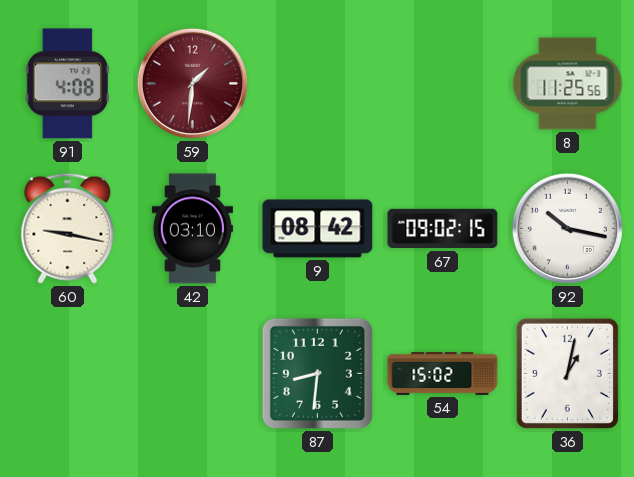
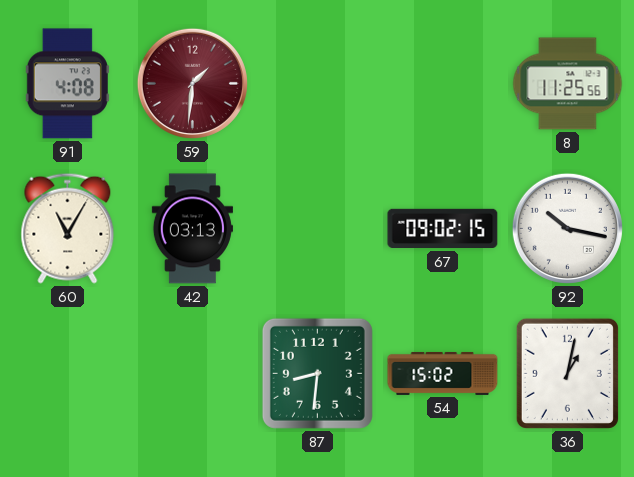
60: 9:17 -> 11:05
42: 03:10 -> 03:13
9: 08:42 -> none
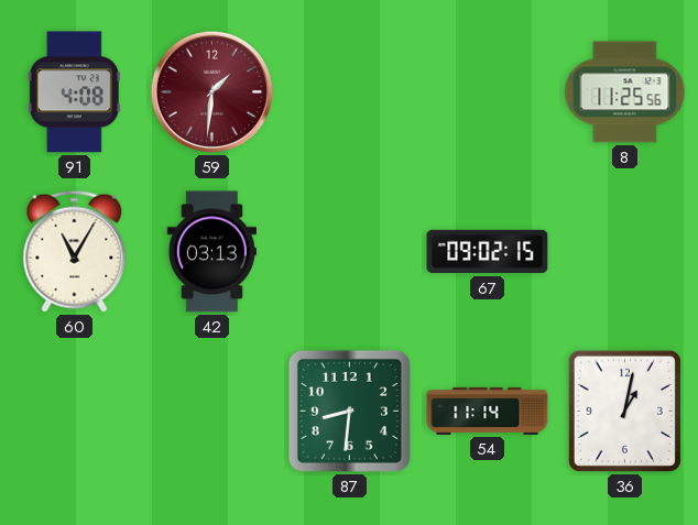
92: 10:17 -> none
54: 15:02 -> 11:14
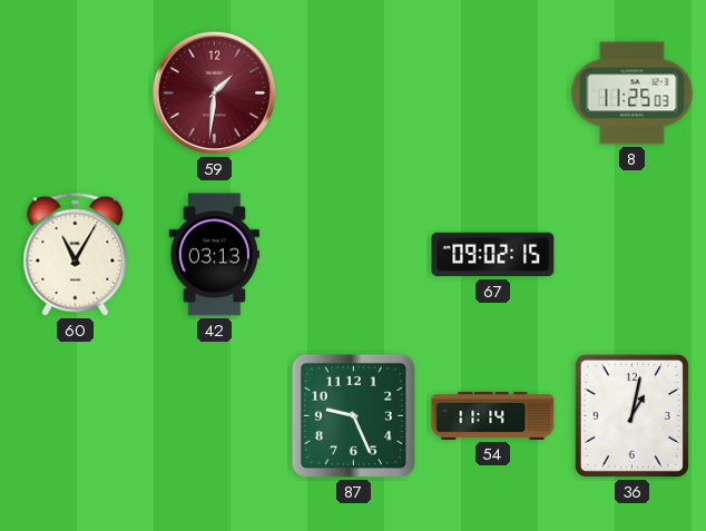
91: 4:08 -> none
8: 11:25:56 -> 11:25:03
87: 8:31 -> 9:26
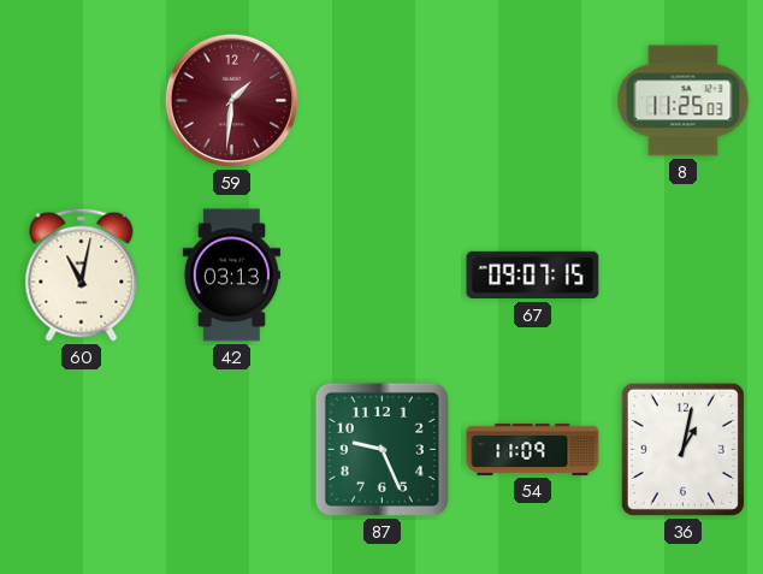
60: 11:05 -> 11:02
67: 09:02 -> 09:07
54: 11:14 -> 11:09
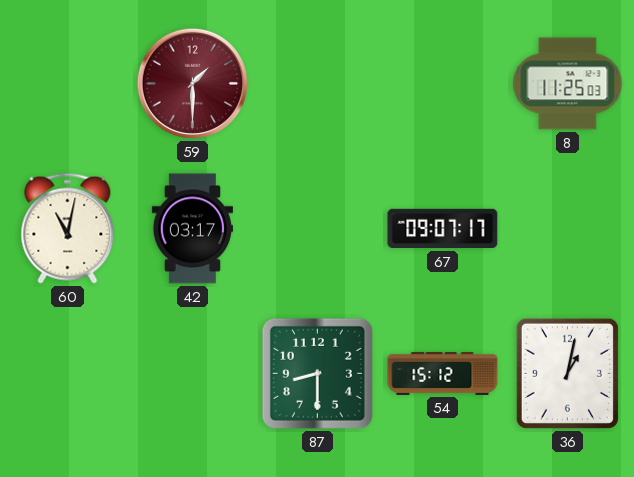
59: 1:31 -> 1:30
42: 03:13 -> 03:17
67: 09:07:15 -> 09:07:17
87: 9:26 -> 8:30
54: 11:09 -> 15:12
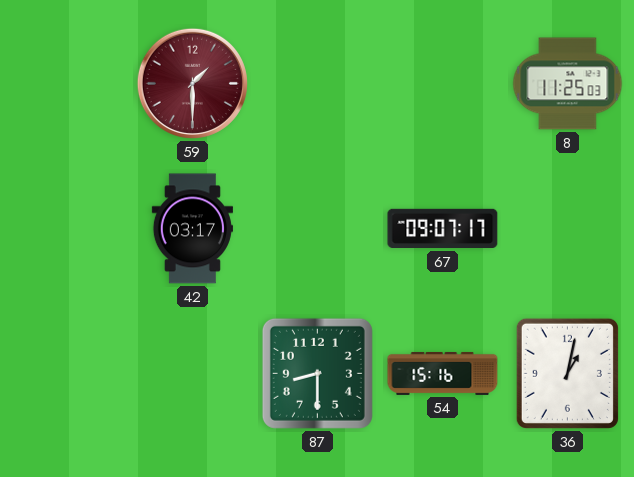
60: 11:02 -> none
54: 15:12 -> 15:16
